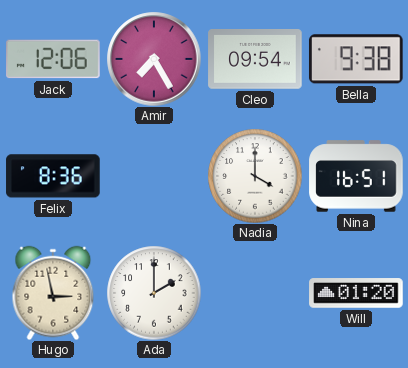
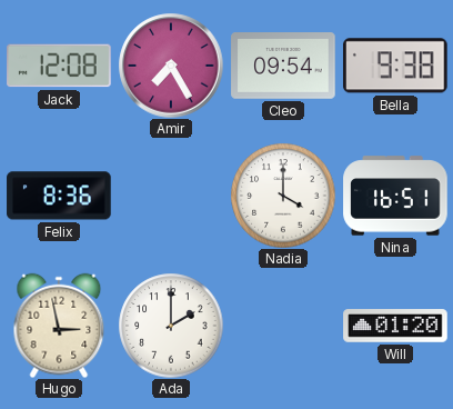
Jack: 12:06 -> 12:08
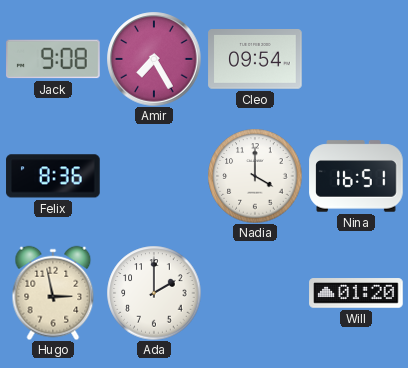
Jack: 12:08 -> 9:08
Bella: 9:38 -> none
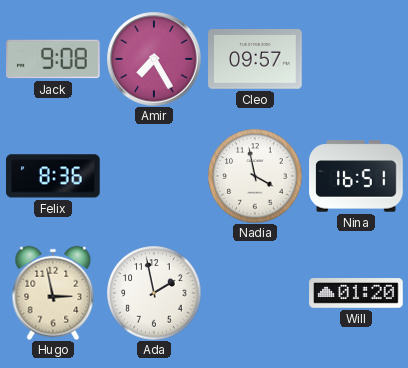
Cleo: 09:54 -> 09:57
Nadia: 4:00 -> 3:58
Ada: 2:00 -> 1:58
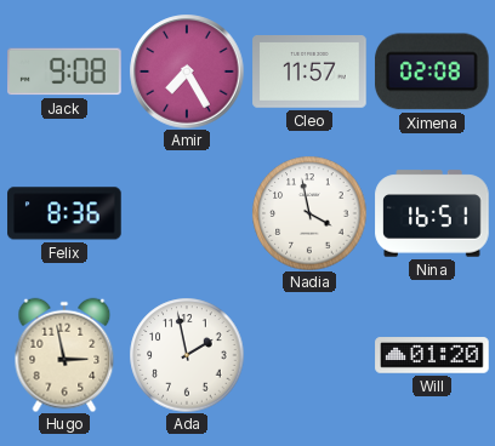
Cleo: 09:57 -> 11:57
Ximena: none -> 02:08
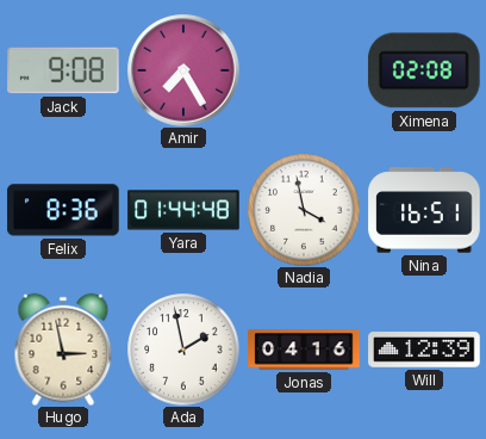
Cleo: 11:57 -> none
Yara: none -> 01:44
Jonas: none -> 04:16
Will: 01:20 -> 12:39
